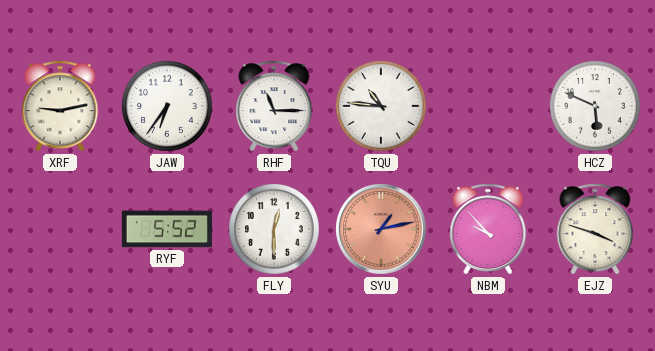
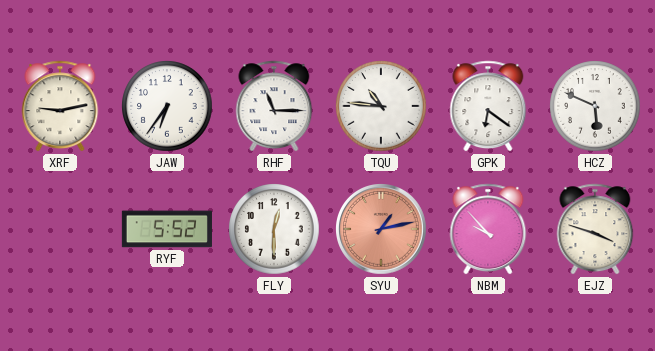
GPK: none -> 6:21
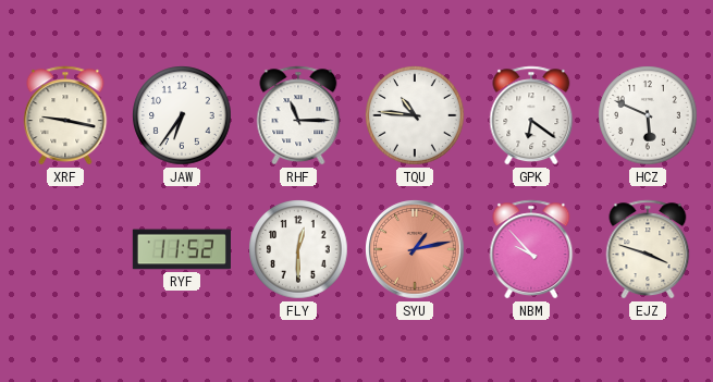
XRF: 9:13 -> 9:17
RYF: 5:52 -> 11:52
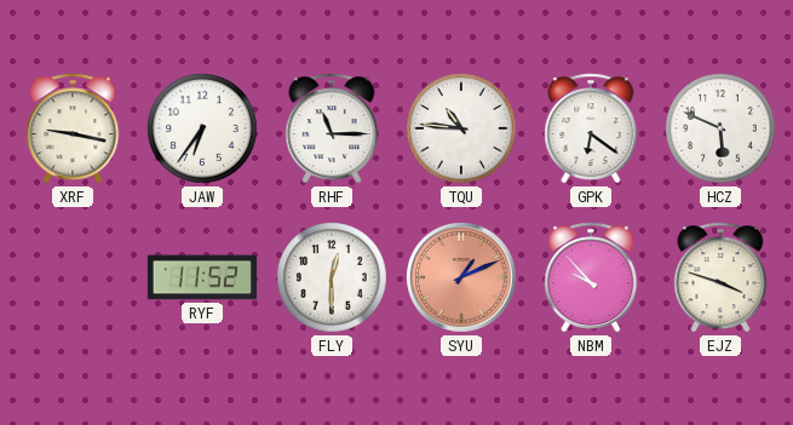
SYU: 1:13 -> 1:11
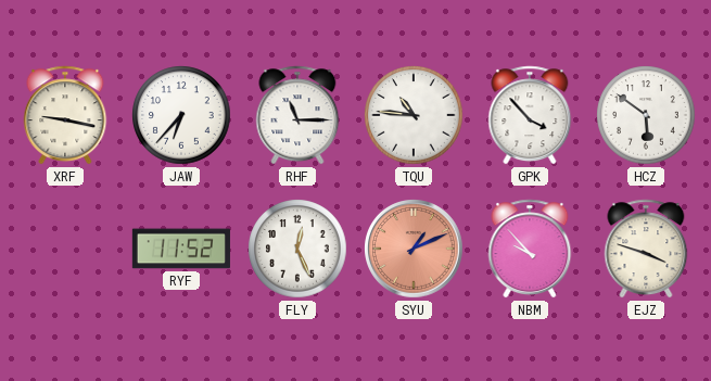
JAW: 6:36 -> 6:37
GPK: 6:21 -> 3:53
HCZ: 5:49 -> 5:51
FLY: 12:30 -> 12:26
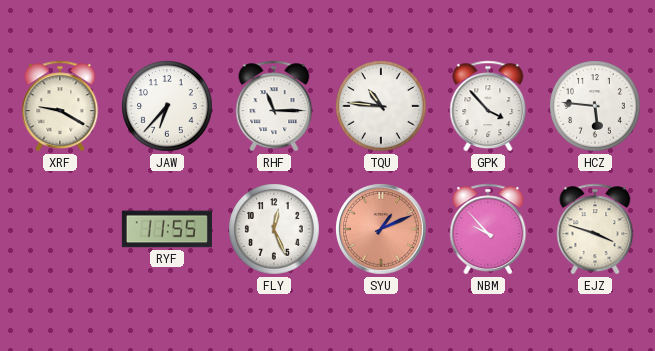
XRF: 9:17 -> 9:20
HCZ: 5:51 -> 5:46
RYF: 11:52 -> 11:55
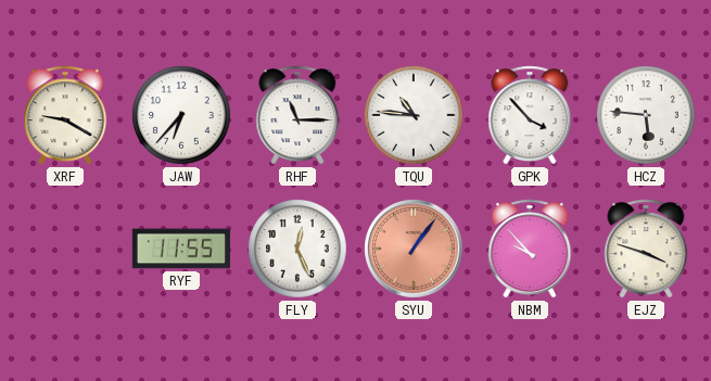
SYU: 1:11 -> 1:06
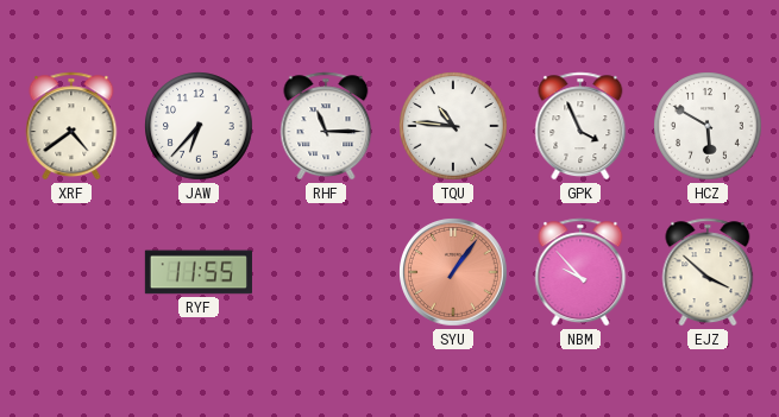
XRF: 9:20 -> 4:39
GPK: 3:53 -> 3:56
HCZ: 5:46 -> 5:50
FLY: 12:26 -> none
EJZ: 3:48 -> 3:52
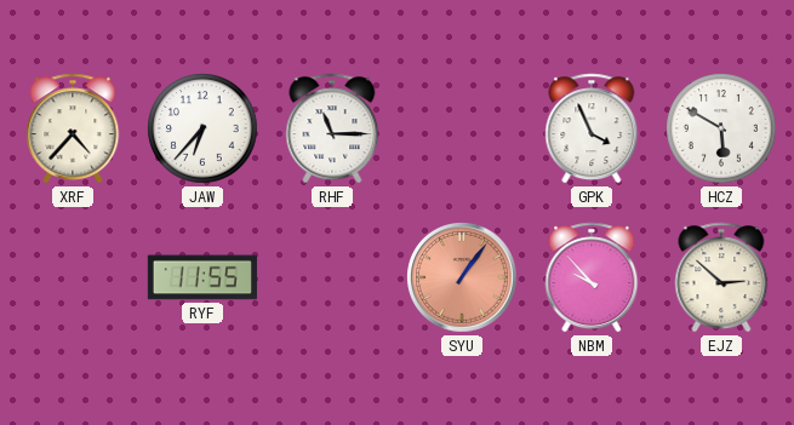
XRF: 4:39 -> 4:37
TQU: 10:46 -> none
EJZ: 3:52 -> 2:52
